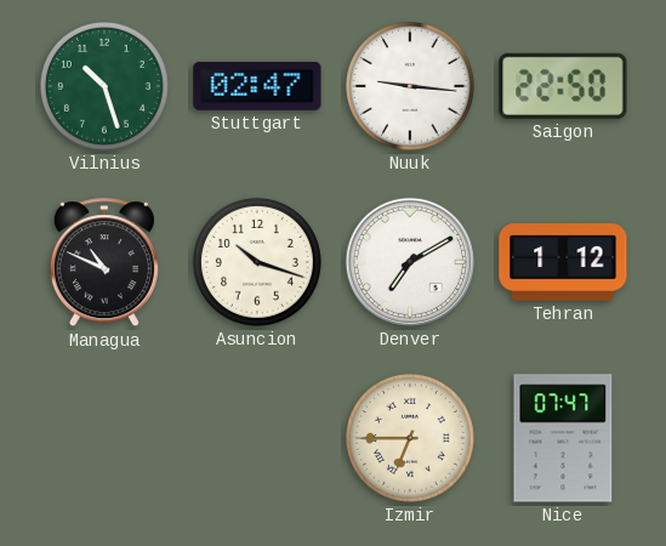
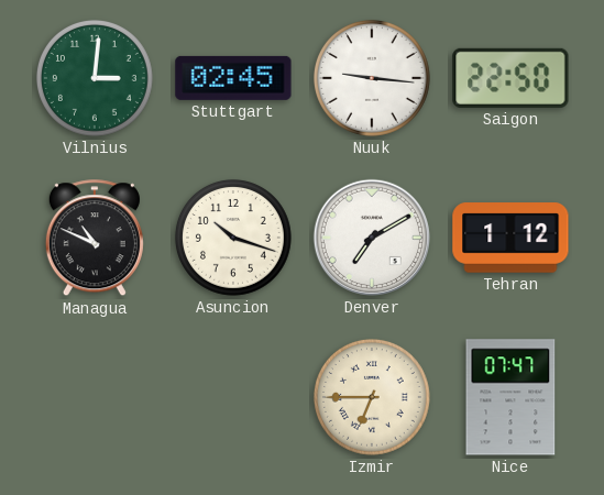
Vilnius: 10:27 -> 3:01
Stuttgart: 02:47 -> 02:45
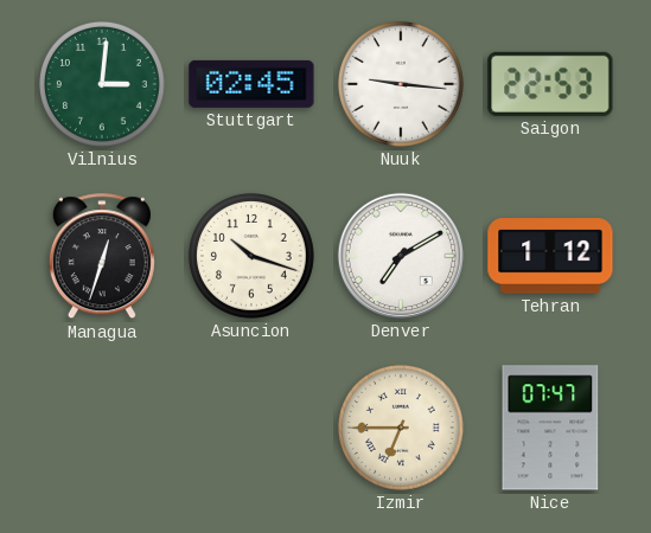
Saigon: 22:50 -> 22:53
Managua: 10:49 -> 12:33
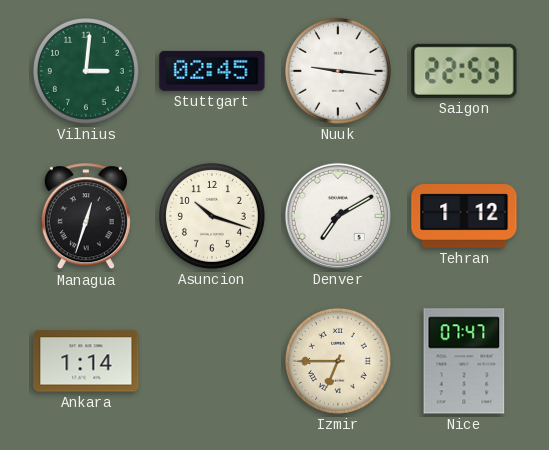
Ankara: none -> 1:14
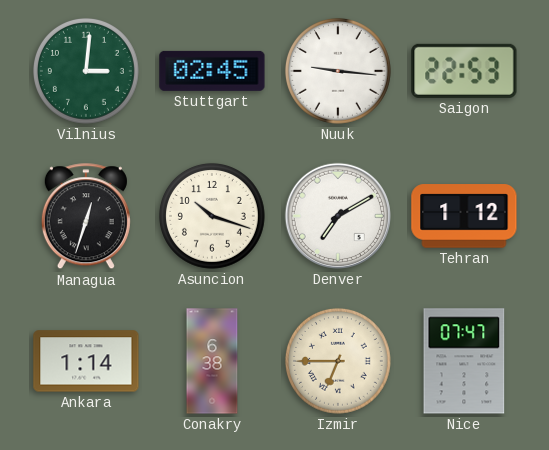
Conakry: none -> 6:38
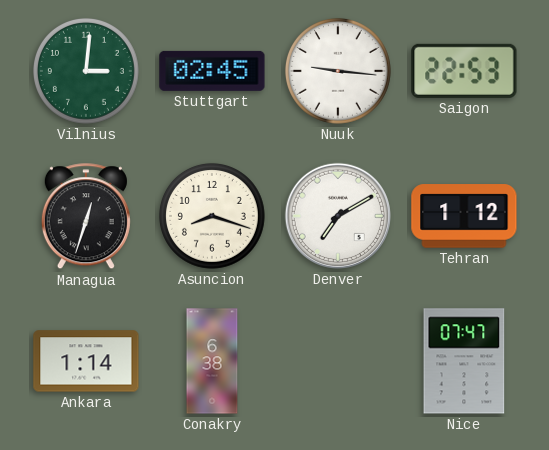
Asuncion: 10:18 -> 8:18
Izmir: 6:45 -> none
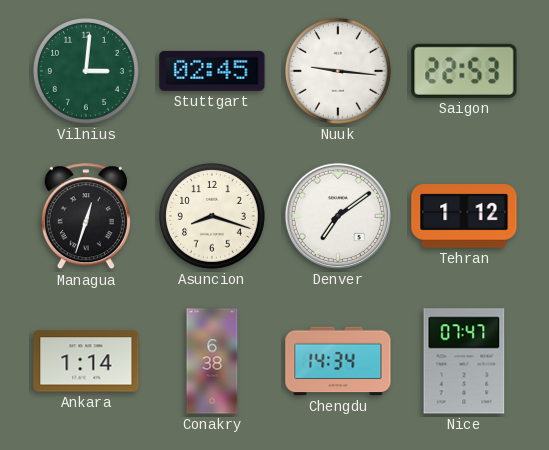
Denver: 7:10 -> 7:09
Chengdu: none -> 14:34
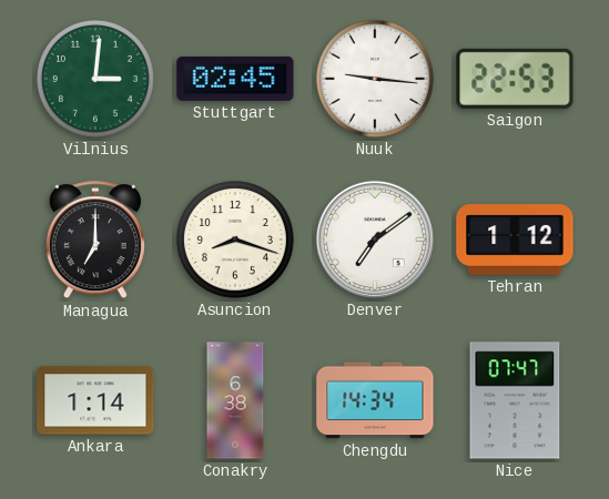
Managua: 12:33 -> 7:00
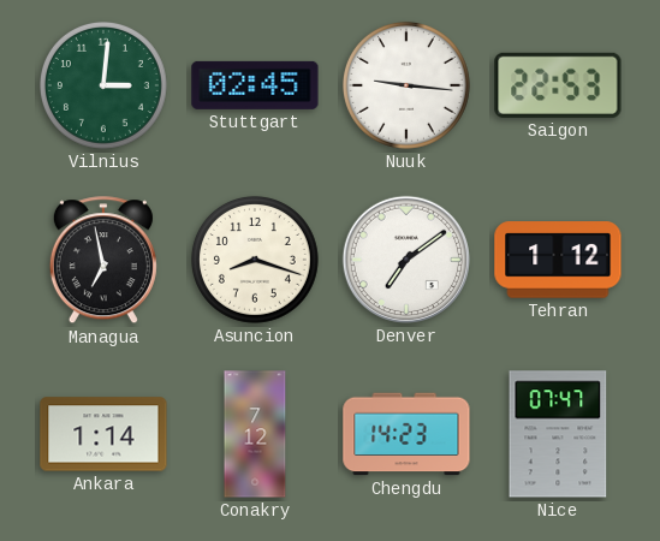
Managua: 7:00 -> 6:58
Conakry: 6:38 -> 7:12
Chengdu: 14:34 -> 14:23
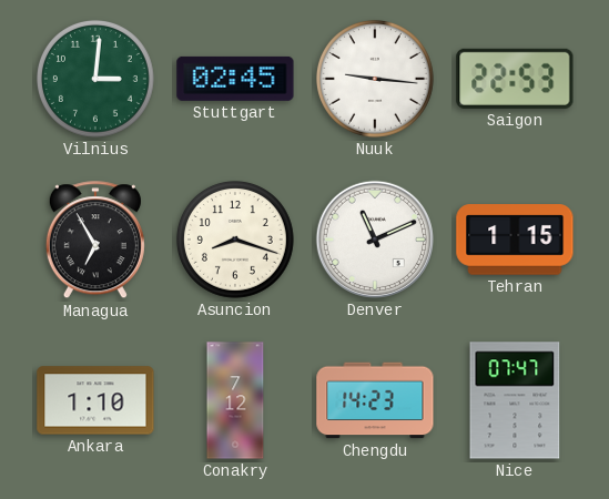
Managua: 6:58 -> 6:55
Denver: 7:09 -> 11:11
Tehran: 1:12 -> 1:15
Ankara: 1:14 -> 1:10
